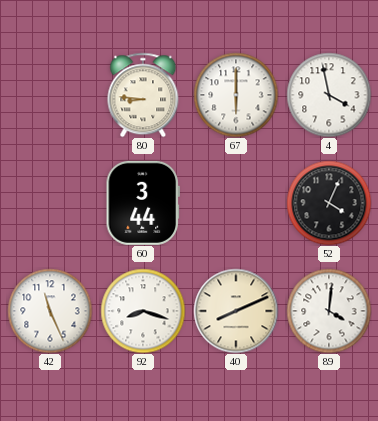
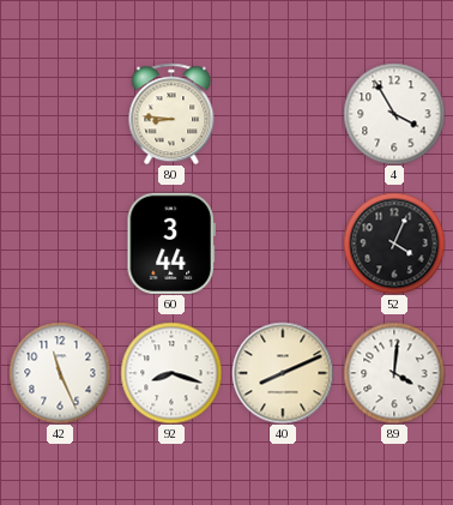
67: 6:00 -> none
4: 3:58 -> 3:55
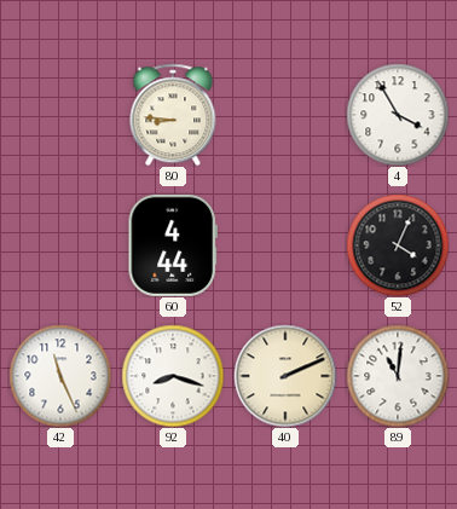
60: 3:44 -> 4:44
40: 8:11 -> 2:11
89: 4:01 -> 11:01
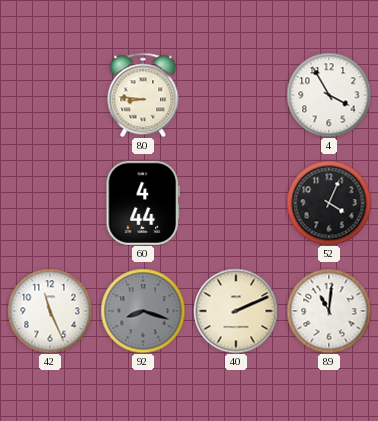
92 dial: white -> grey
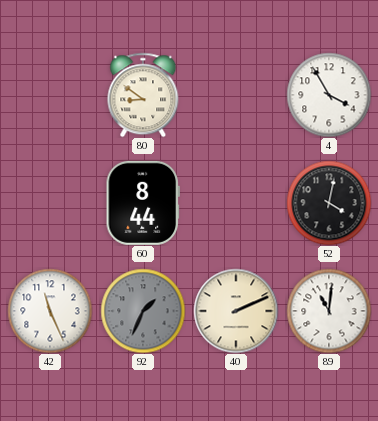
80: 8:46 -> 8:51
60: 4:44 -> 8:44
52: 4:04 -> 4:02
92: 8:18 -> 1:34
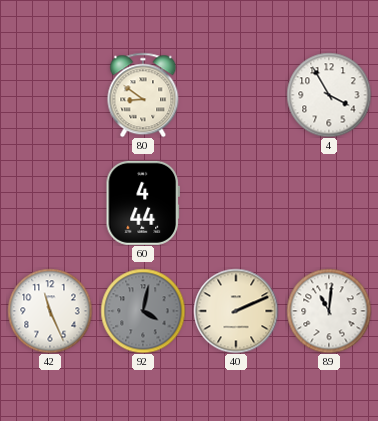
60: 8:44 -> 4:44
52: 4:02 -> none
92: 1:34 -> 4:02
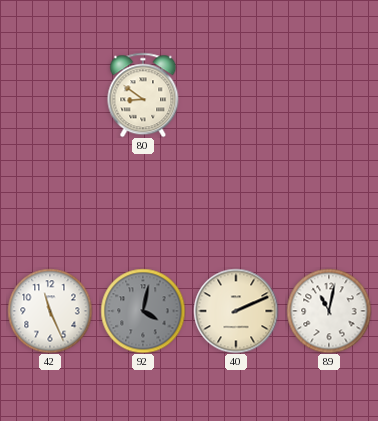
4: 3:55 -> none
60: 4:44 -> none
89: 11:01 -> 11:02
